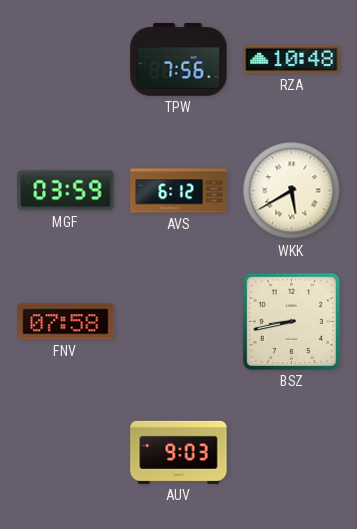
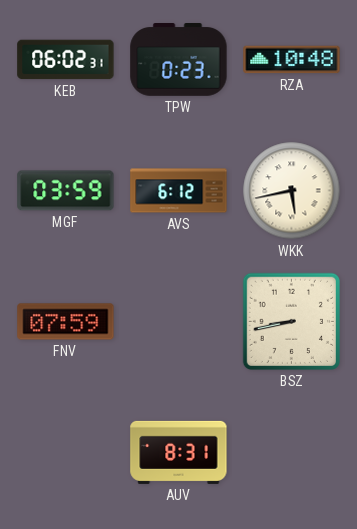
KEB: none -> 06:02
TPW: 7:56 -> 0:23
WKK: 5:40 -> 5:43
FNV: 07:58 -> 07:59
AUV: 9:03 -> 8:31
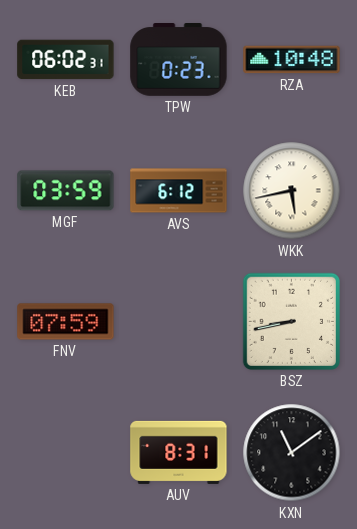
KXN: none -> 11:09
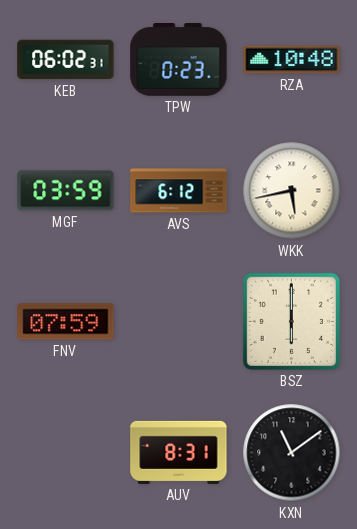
BSZ: 8:43 -> 6:00
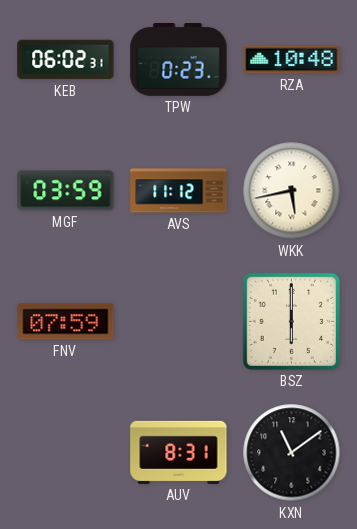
AVS: 6:12 -> 11:12
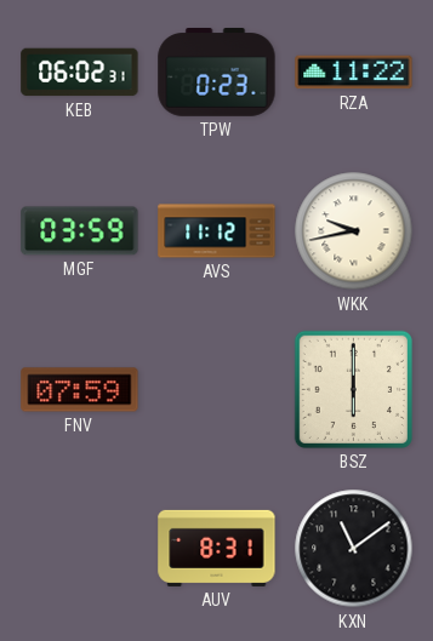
RZA: 10:48 -> 11:22
WKK: 5:43 -> 9:43
